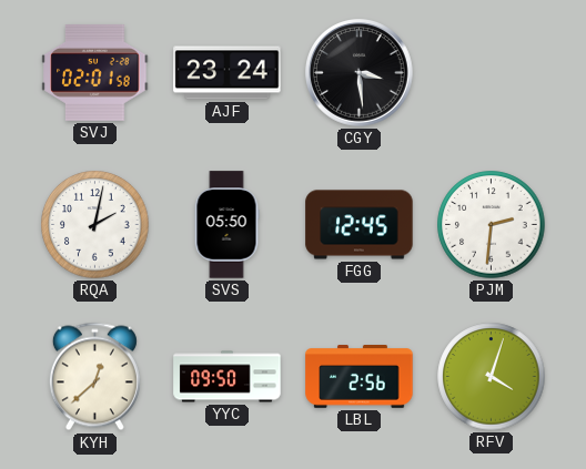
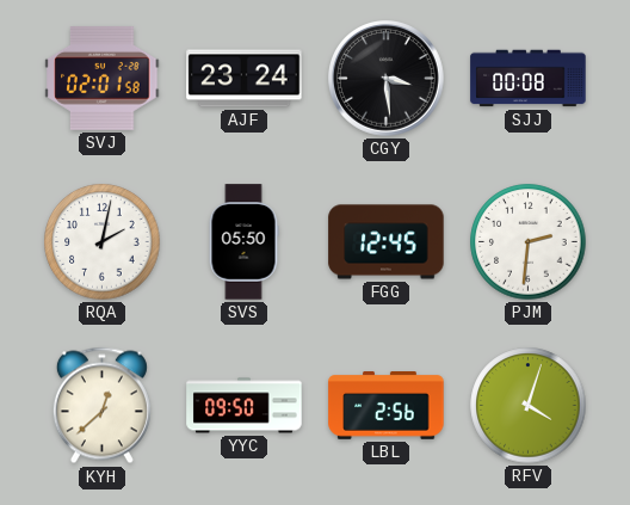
SJJ: none -> 00:08
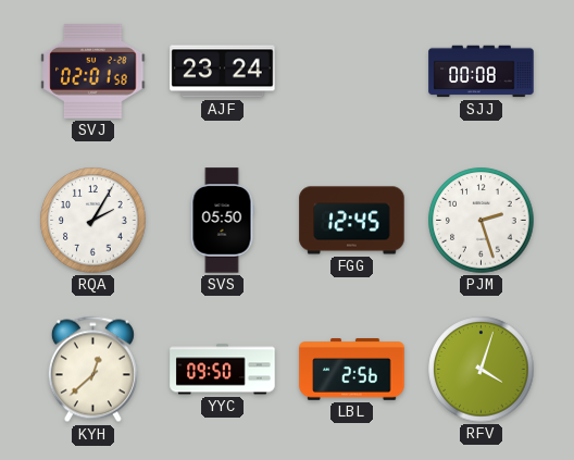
CGY: 3:29 -> none
RQA: 2:02 -> 2:05
PJM: 2:31 -> 2:27
